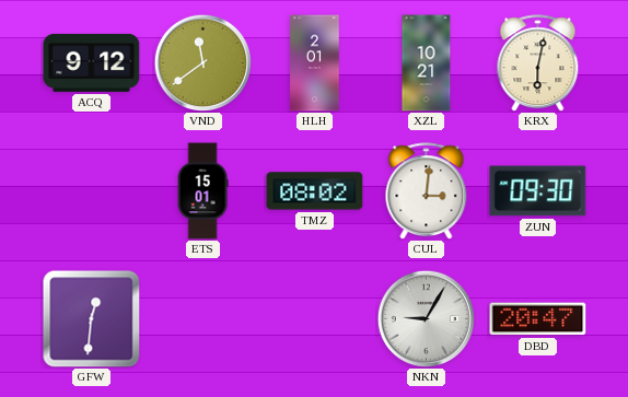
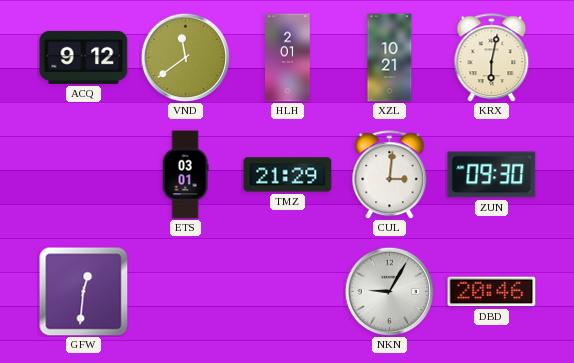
ETS: 15:01 -> 03:01
TMZ: 08:02 -> 21:29
DBD: 20:47 -> 20:46
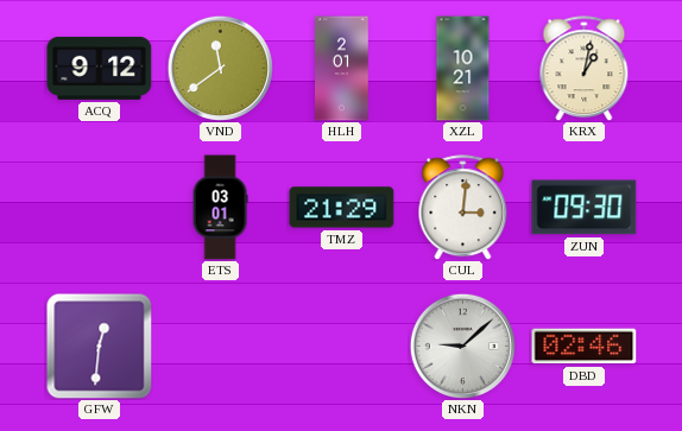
KRX: 6:02 -> 1:02
NKN: 9:05 -> 9:08
DBD: 20:46 -> 02:46
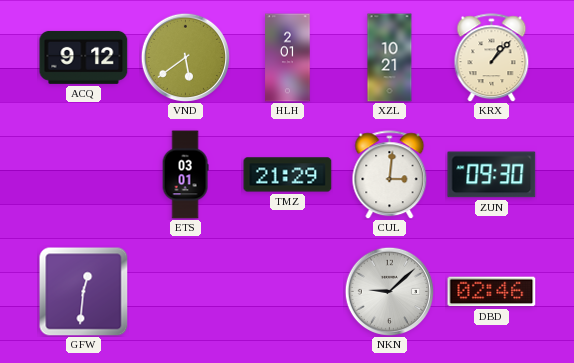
VND: 11:39 -> 5:39
KRX: 1:02 -> 1:07
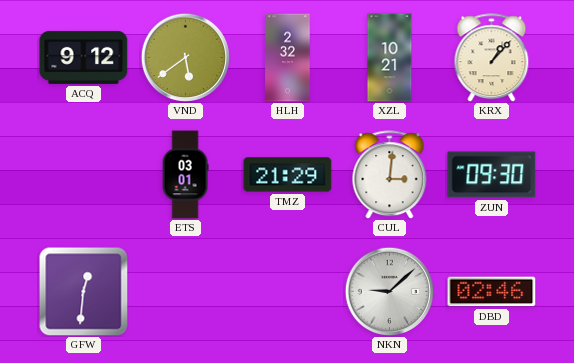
HLH: 2:01 -> 2:32
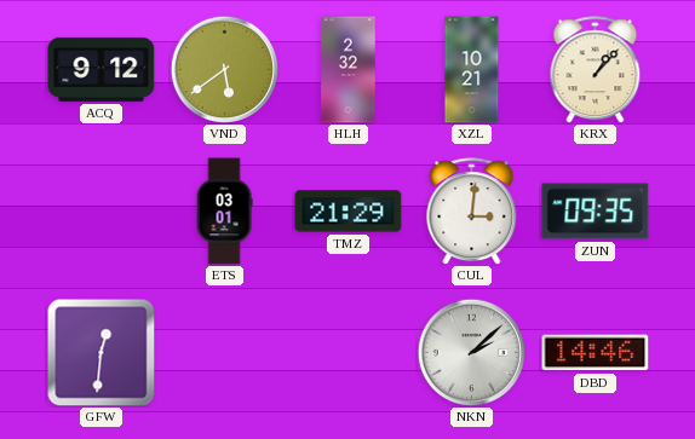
ZUN: 09:30 -> 09:35
NKN: 9:08 -> 2:08
DBD: 02:46 -> 14:46
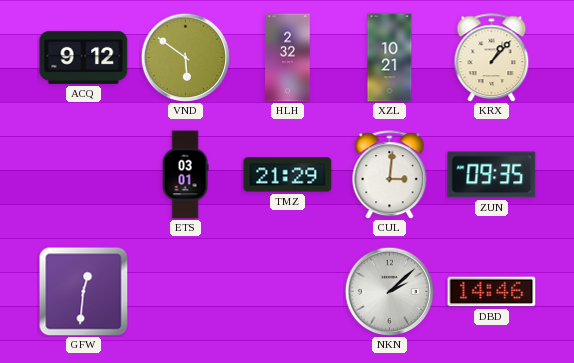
VND: 5:39 -> 5:51
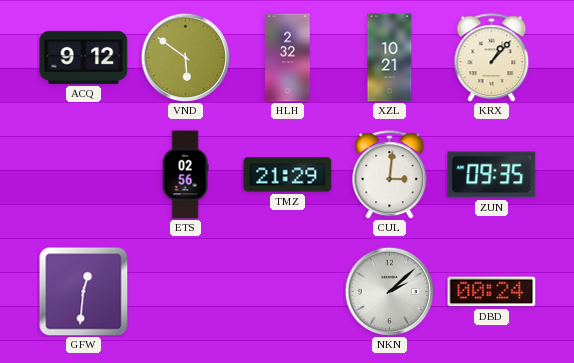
ETS: 03:01 -> 02:56
DBD: 14:46 -> 00:24
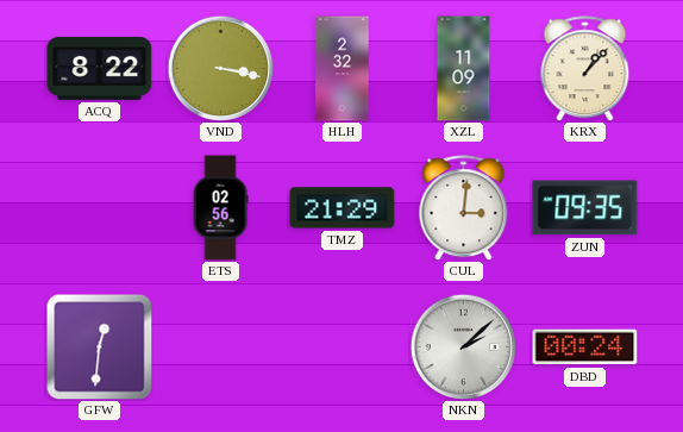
ACQ: 9:12 -> 8:22
VND: 5:51 -> 3:17
XZL: 10:21 -> 11:09
